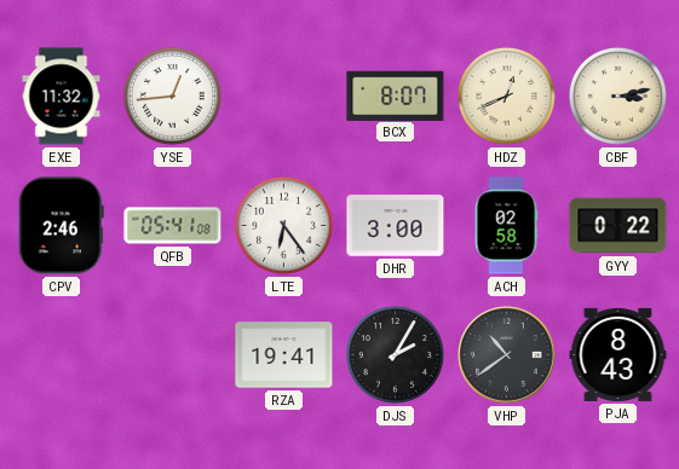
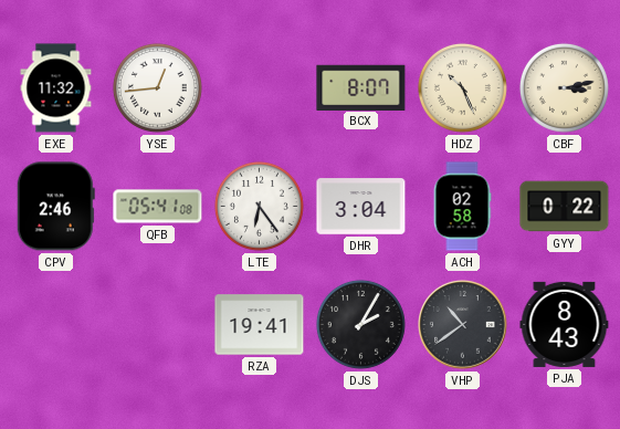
HDZ: 12:41 -> 10:26
DHR: 3:00 -> 3:04
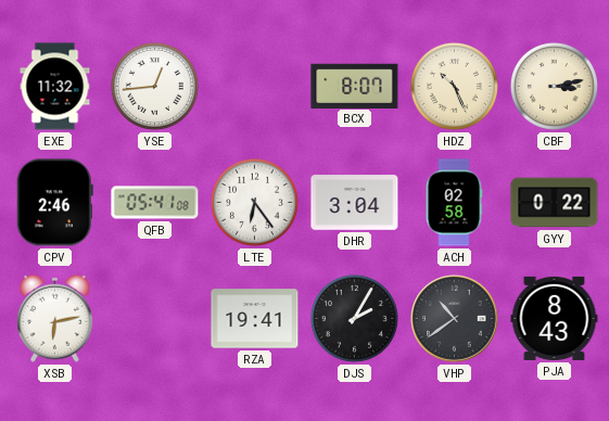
XSB: none -> 6:13
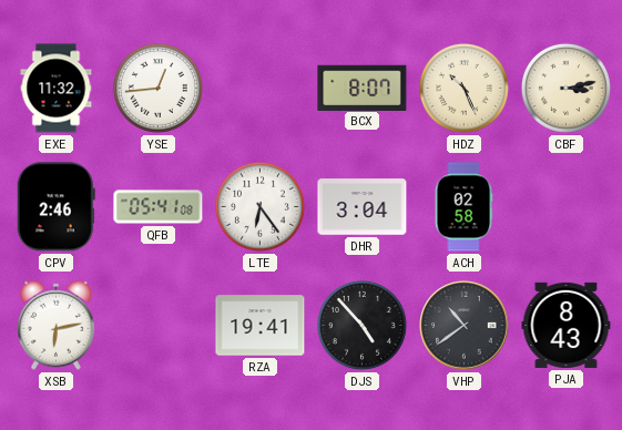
GYY: 0:22 -> none
DJS: 2:05 -> 4:53
